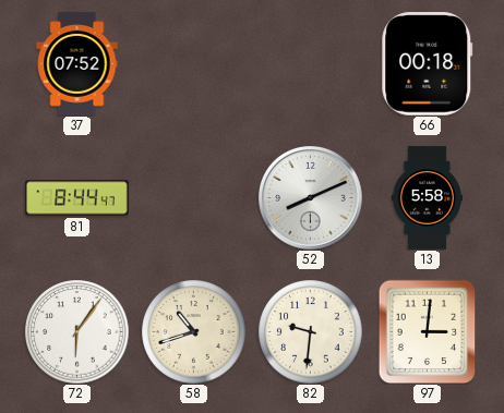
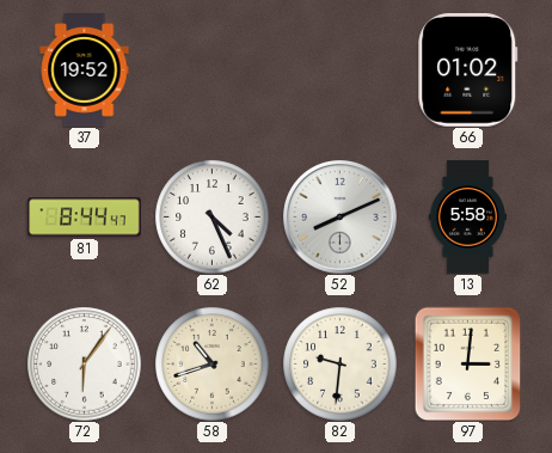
37: 07:52 -> 19:52
66: 00:18 -> 01:02
62: none -> 4:26
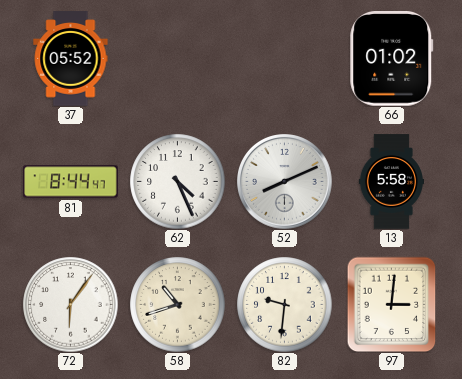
37: 19:52 -> 05:52
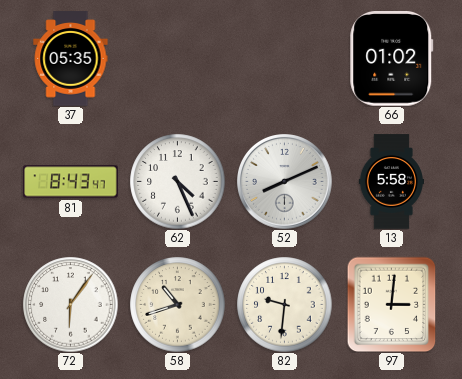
37: 05:52 -> 05:35
81: 8:44 -> 8:43
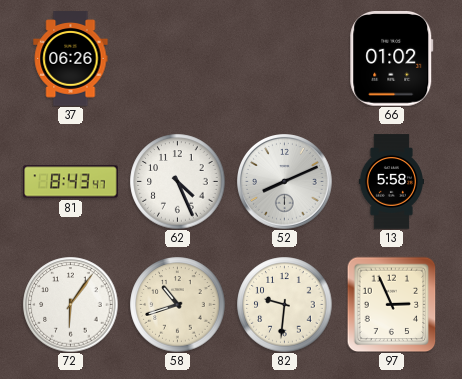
37: 05:35 -> 06:26
97: 3:01 -> 2:56
